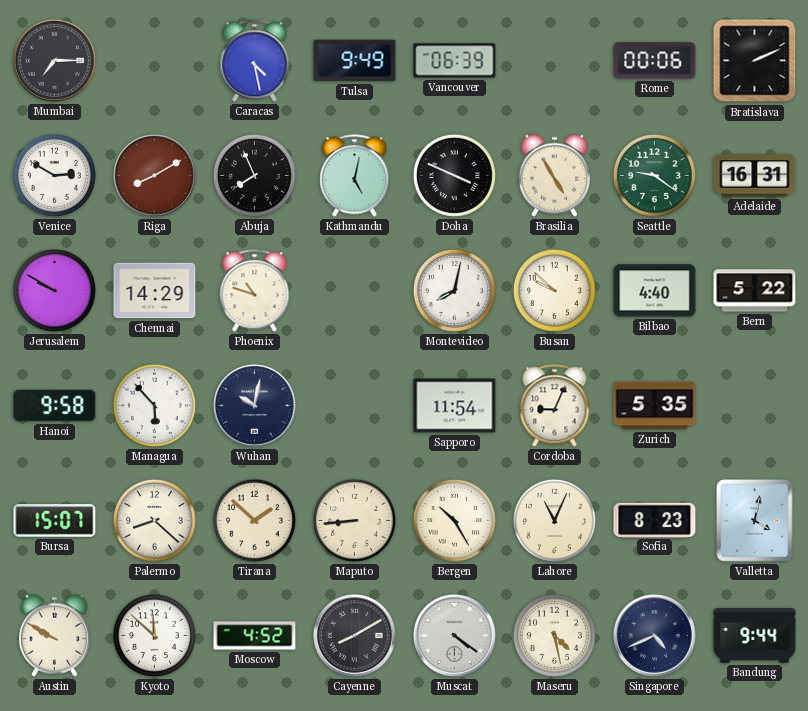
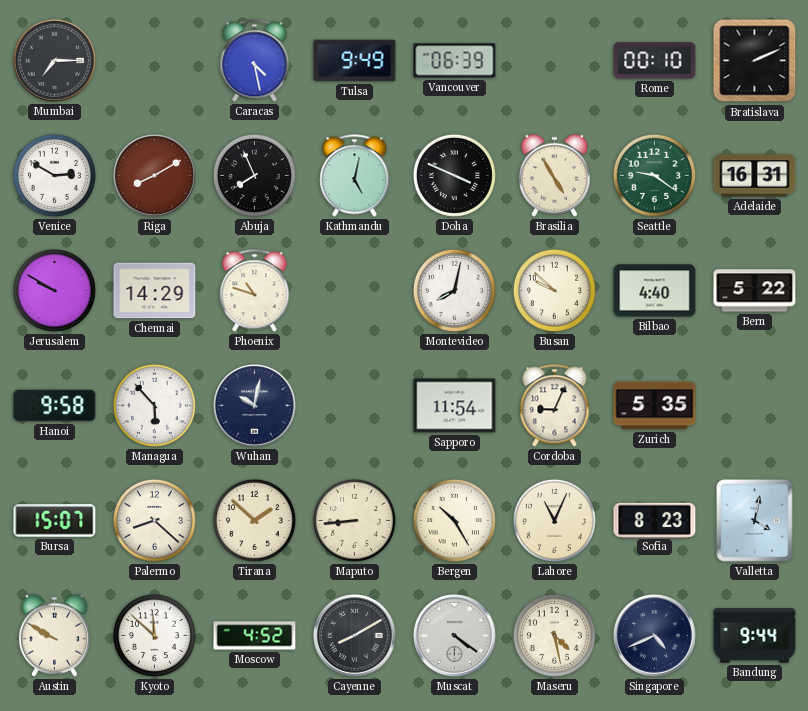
Rome: 00:06 -> 00:10
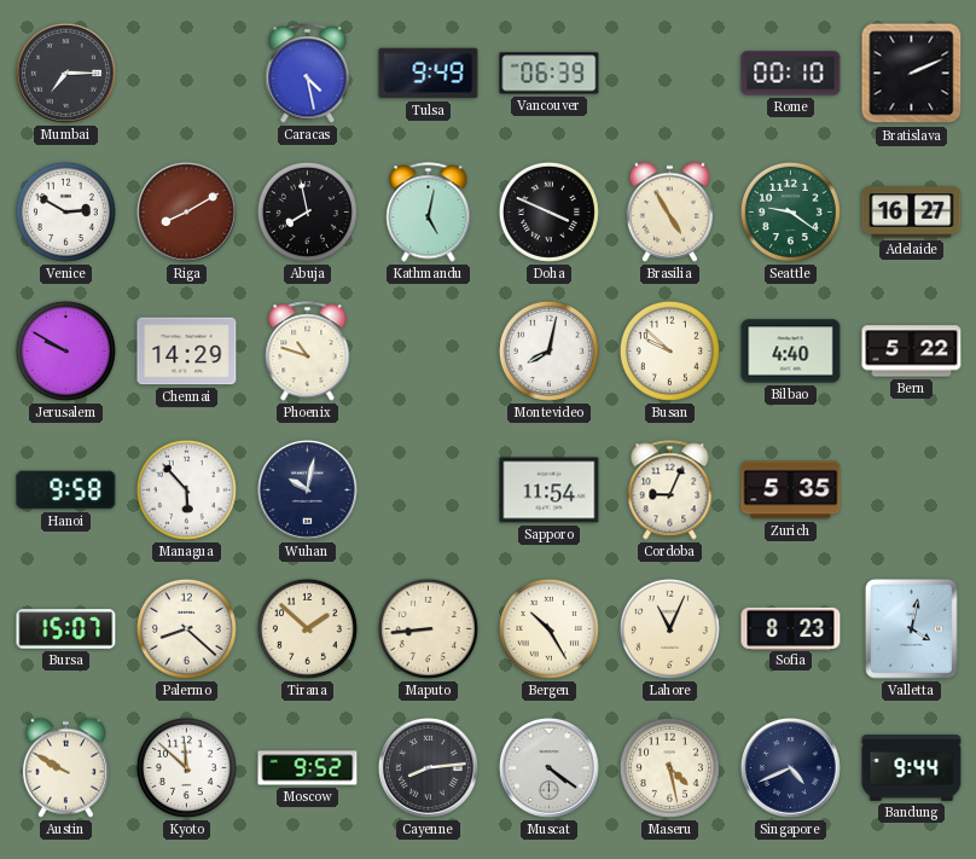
Abuja: 7:56 -> 7:58
Adelaide: 16:31 -> 16:27
Moscow: 4:52 -> 9:52
Cayenne: 8:10 -> 8:14
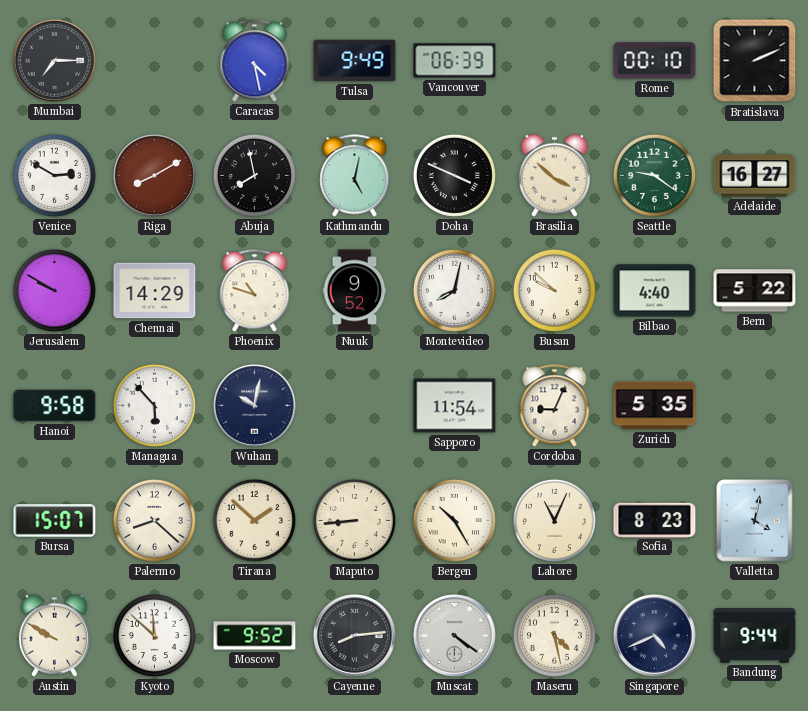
Brasilia: 4:55 -> 3:52
Nuuk: none -> 9:52
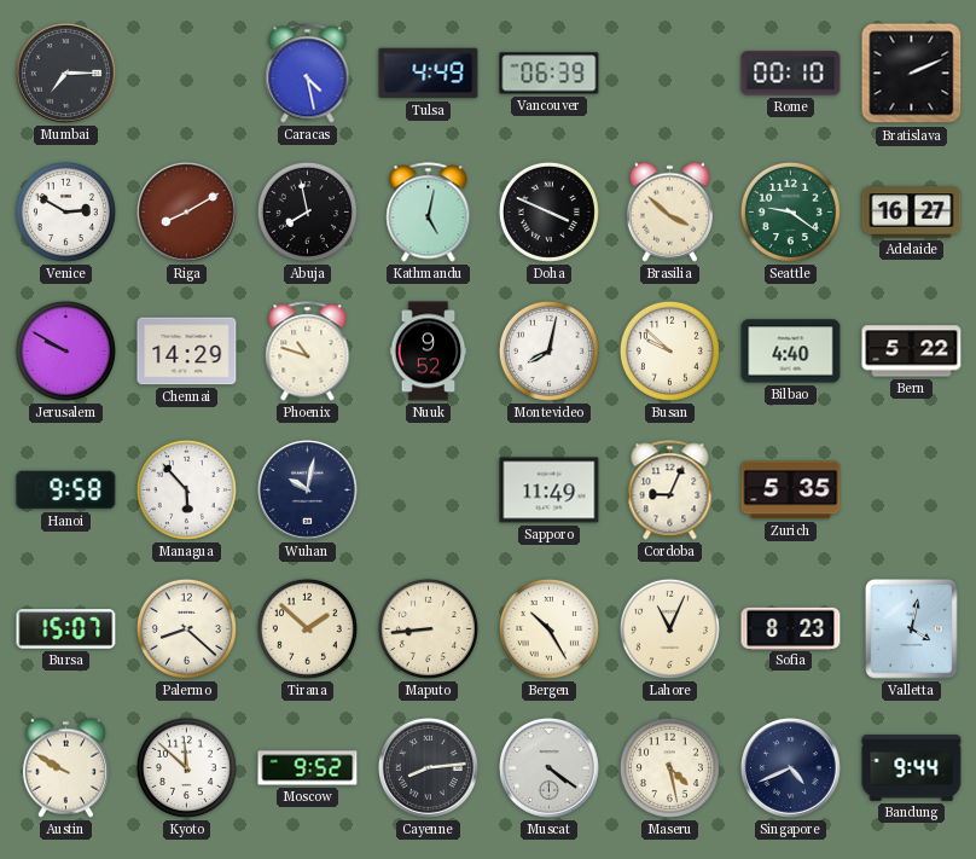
Tulsa: 9:49 -> 4:49
Sapporo: 11:54 -> 11:49
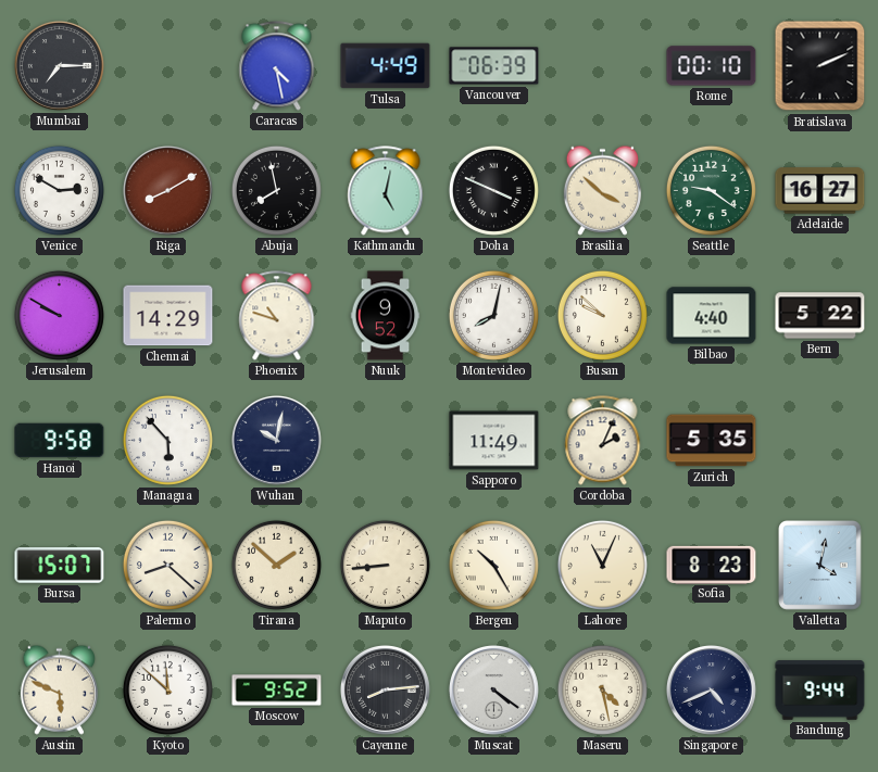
Cordoba: 9:04 -> 2:04
Austin: 9:50 -> 5:49
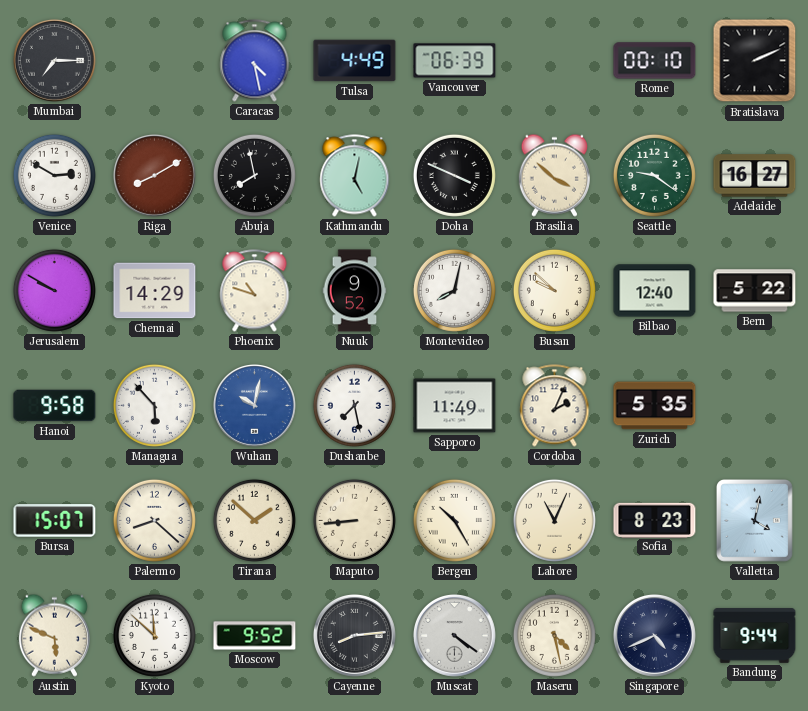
Bilbao: 4:40 -> 12:40
Wuhan dial: navy -> blue
Dushanbe: none -> 7:28
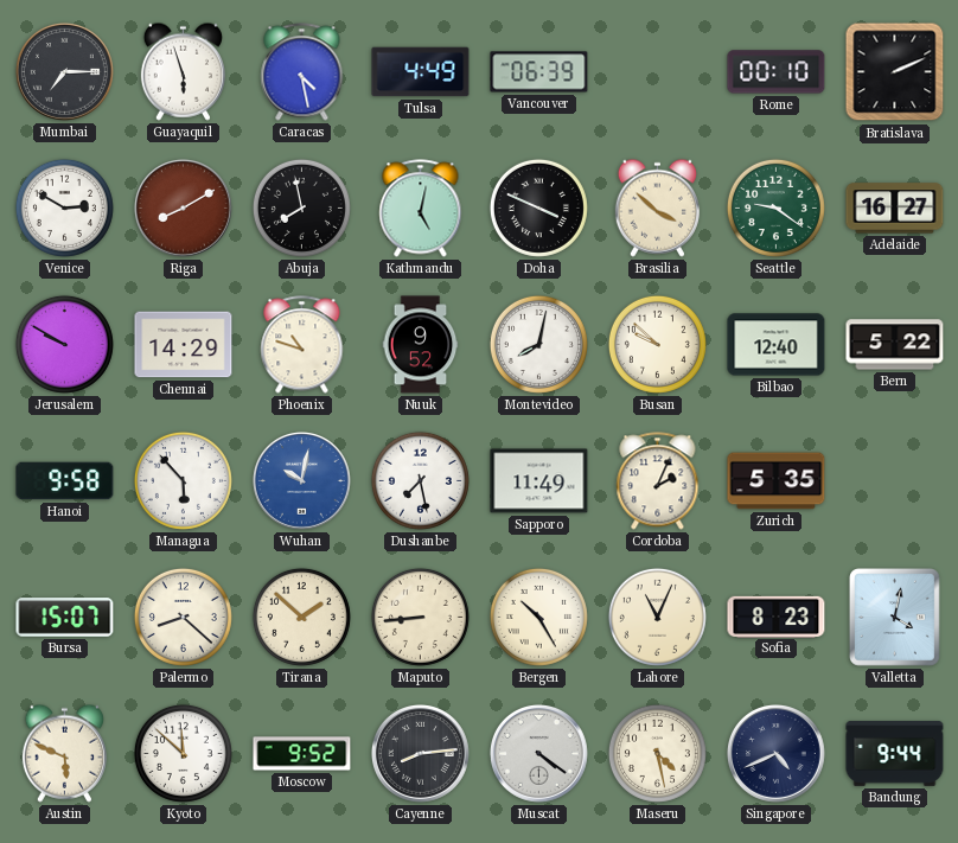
Guayaquil: none -> 5:57
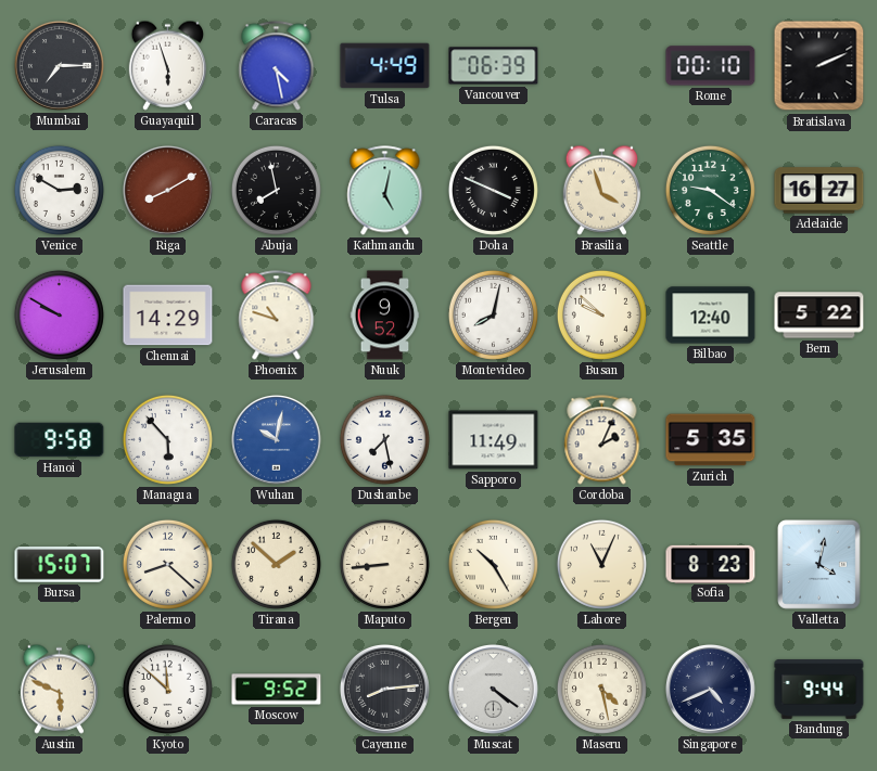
Brasilia: 3:52 -> 3:57
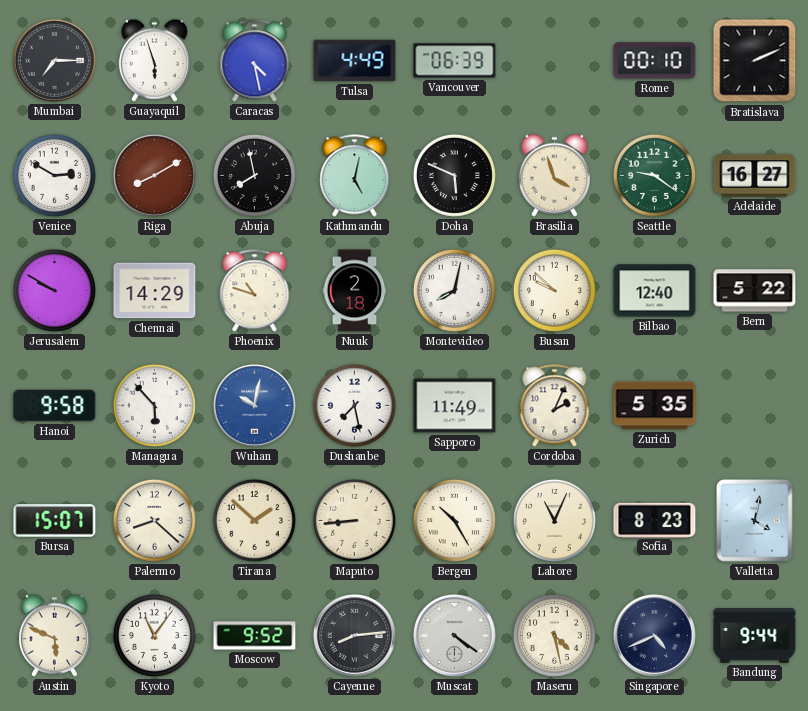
Doha: 3:49 -> 5:49
Nuuk: 9:52 -> 2:18
Kyoto: 11:52 -> 11:06
